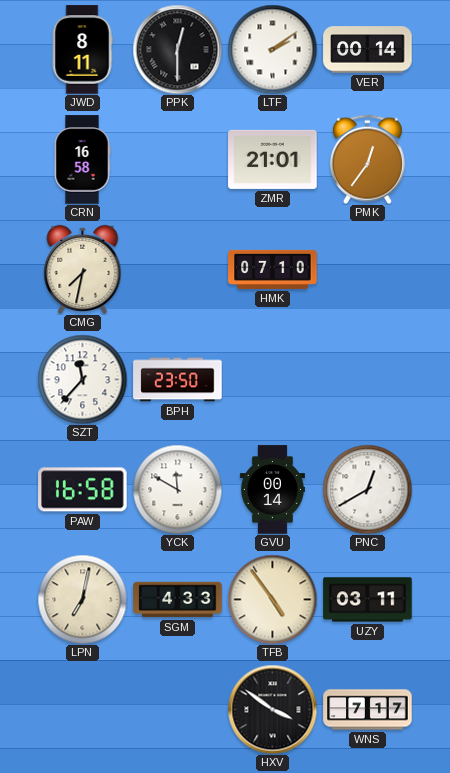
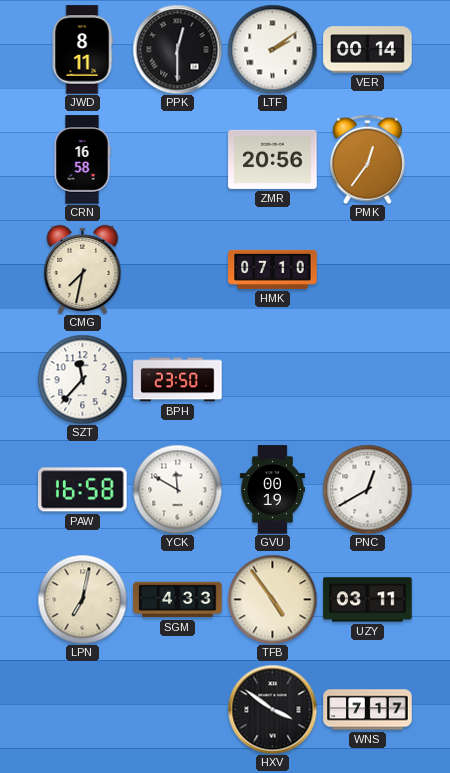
ZMR: 21:01 -> 20:56
GVU: 00:14 -> 00:19
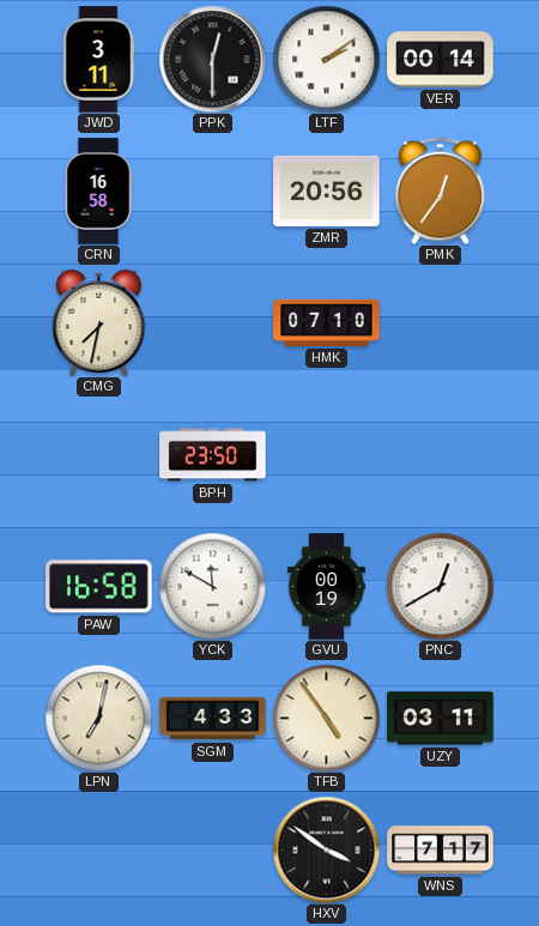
JWD: 8:11 -> 3:11
SZT: 11:37 -> none
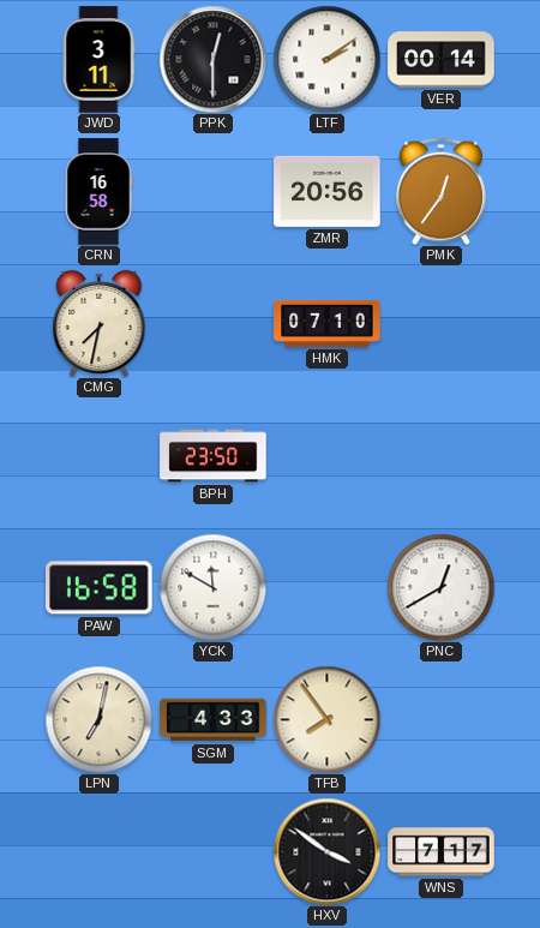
GVU: 00:19 -> none
TFB: 4:54 -> 7:54
UZY: 03:11 -> none
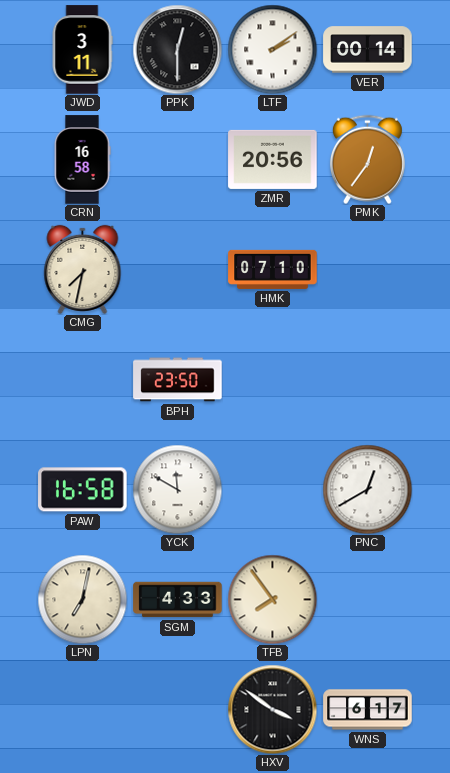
WNS: 7:17 -> 6:17
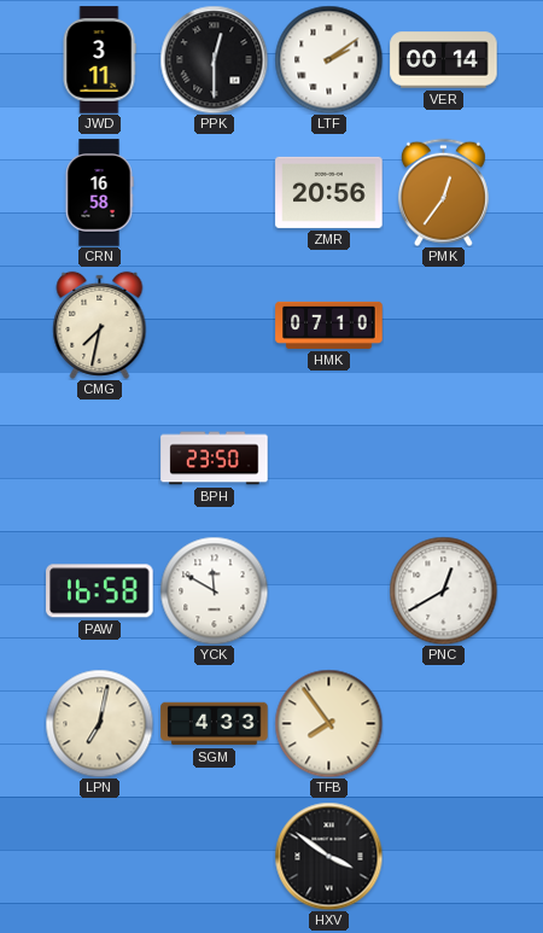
WNS: 6:17 -> none
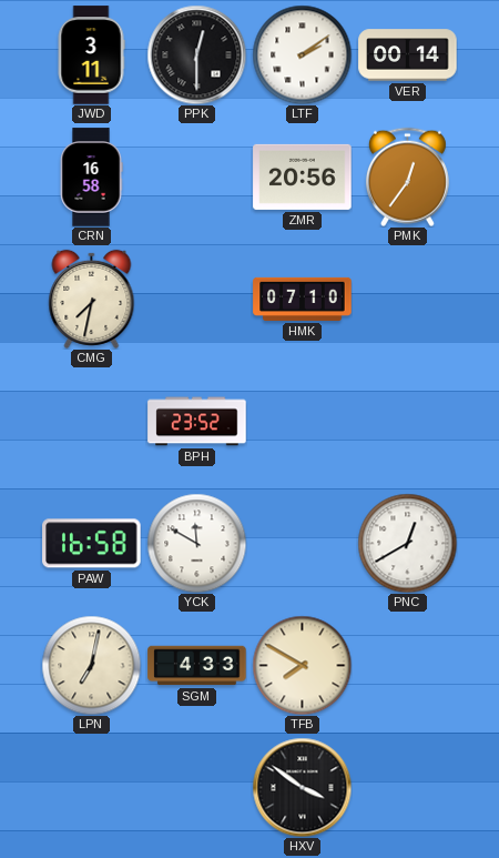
BPH: 23:50 -> 23:52
TFB: 7:54 -> 7:50
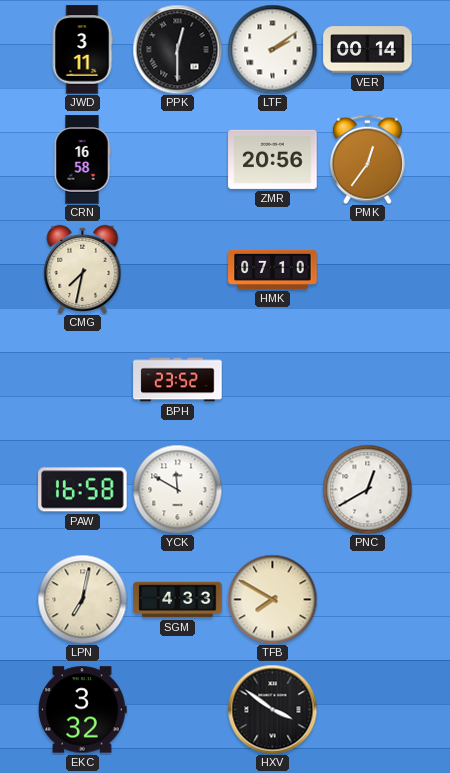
EKC: none -> 3:32
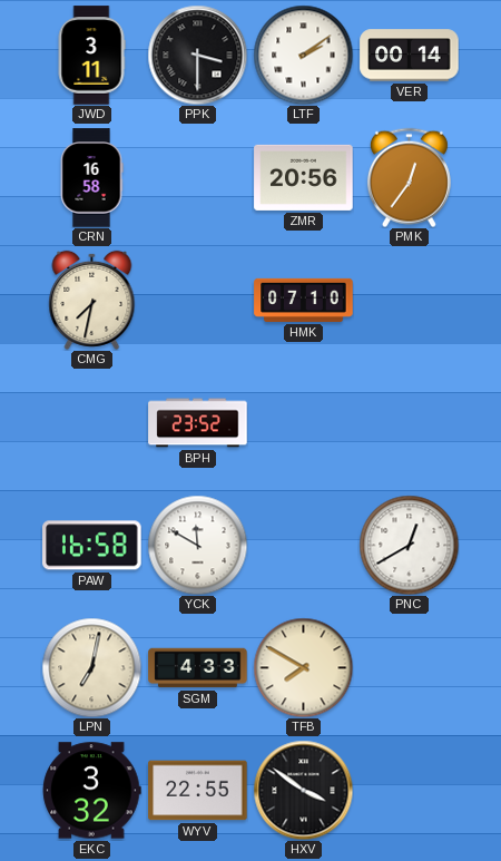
PPK: 12:30 -> 3:30
WYV: none -> 22:55
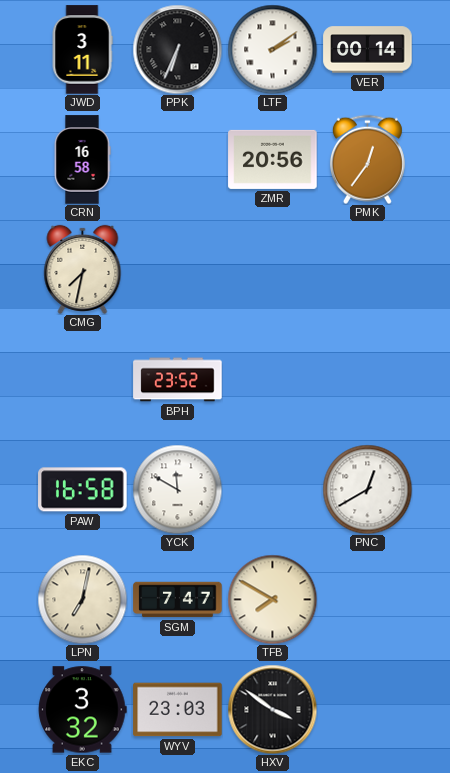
PPK: 3:30 -> 6:34
HMK: 07:10 -> none
SGM: 4:33 -> 7:47
WYV: 22:55 -> 23:03
